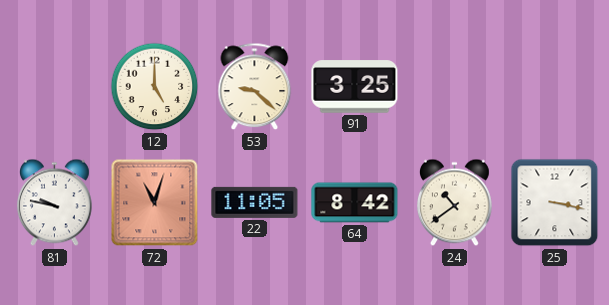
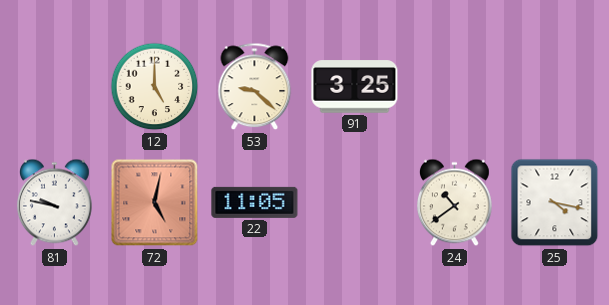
72: 11:03 -> 5:02
64: 8:42 -> none
25: 3:17 -> 4:17
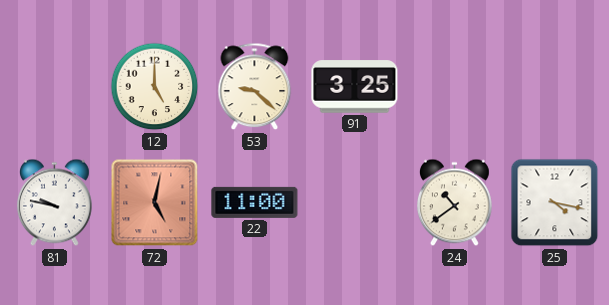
22: 11:05 -> 11:00
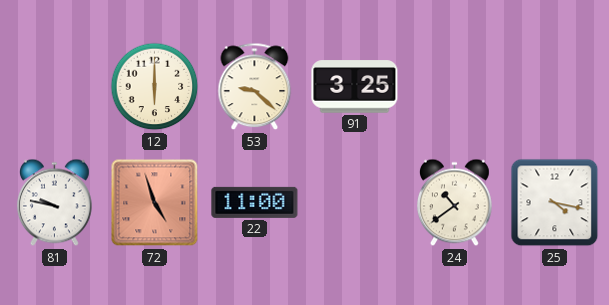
12: 5:00 -> 6:00
72: 5:02 -> 4:57
